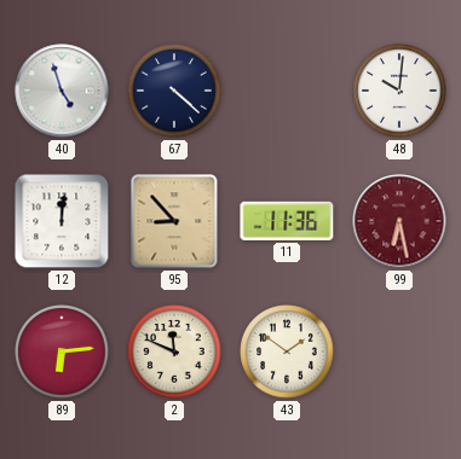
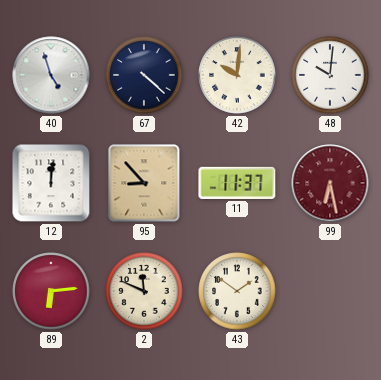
42: none -> 10:01
11: 11:36 -> 11:37
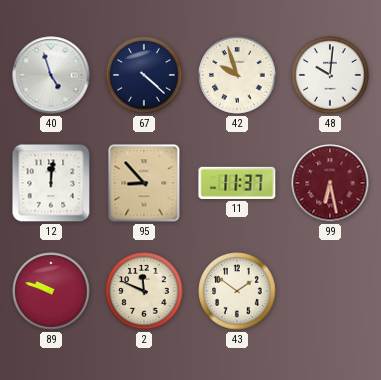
42: 10:01 -> 9:57
89: 6:14 -> 9:48
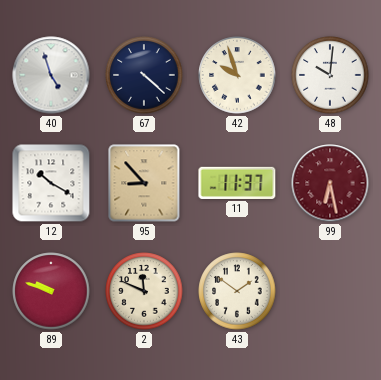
12: 12:01 -> 10:20
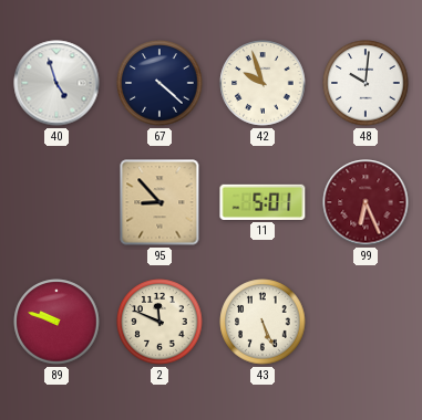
12: 10:20 -> none
11: 11:37 -> 5:01
99: 6:28 -> 6:26
43: 1:51 -> 5:26
